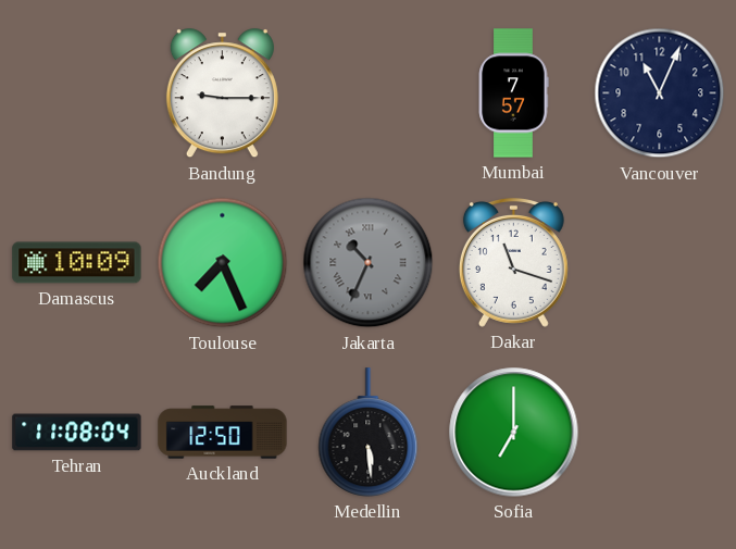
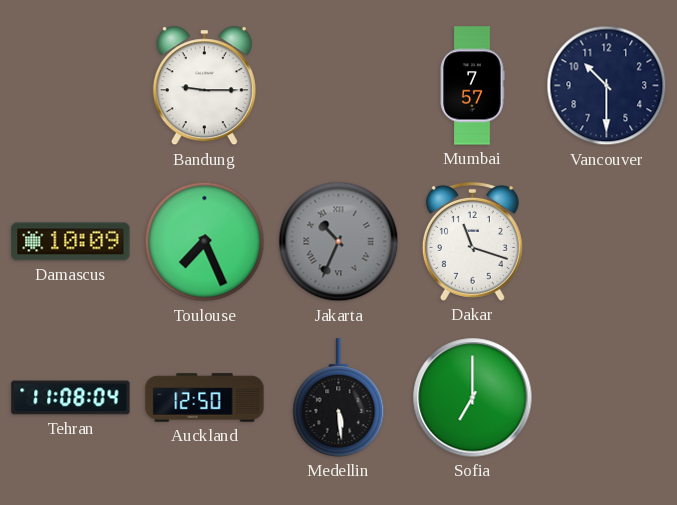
Vancouver: 11:04 -> 10:30
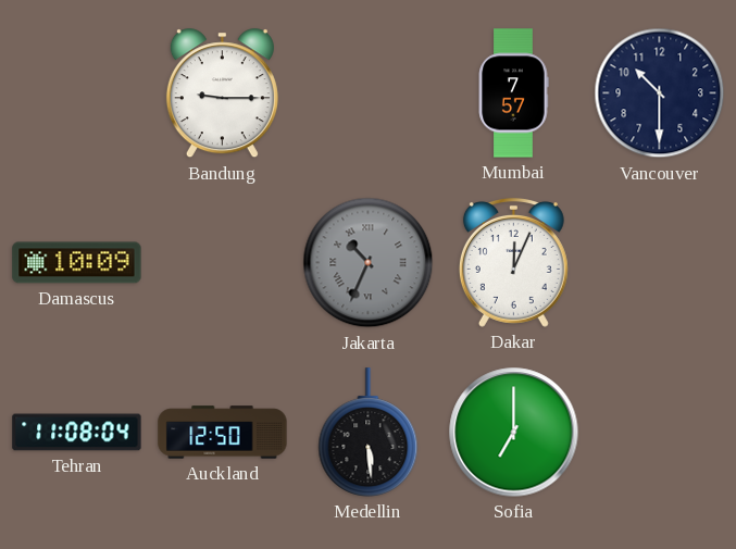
Toulouse: 7:26 -> none
Dakar: 11:18 -> 12:04
